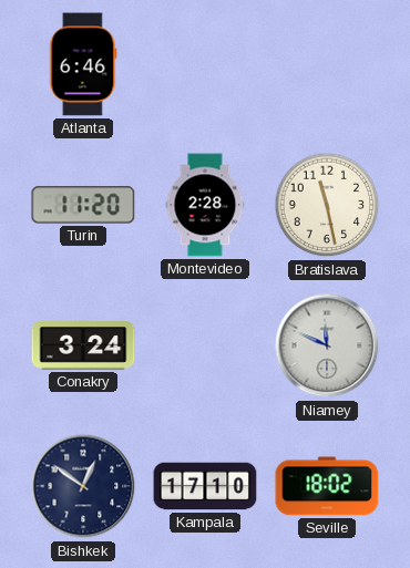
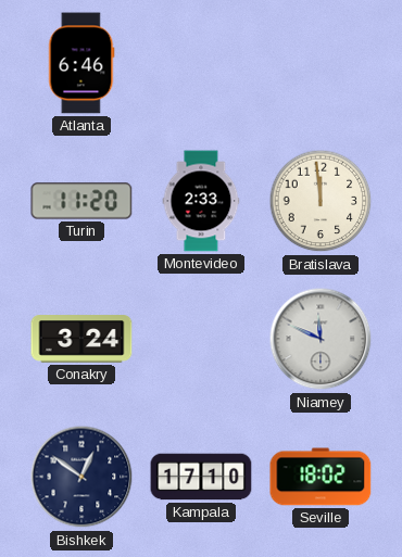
Montevideo: 2:28 -> 2:33
Bratislava: 11:28 -> 11:59
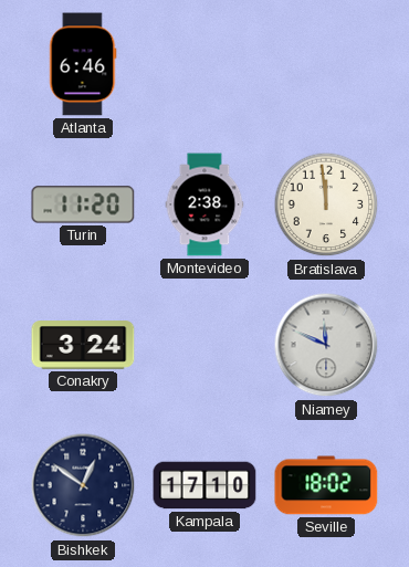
Montevideo: 2:33 -> 2:38
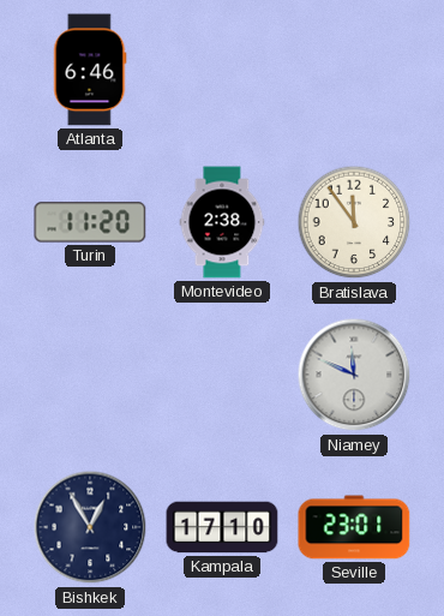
Bratislava: 11:59 -> 11:54
Conakry: 3:24 -> none
Bishkek: 12:51 -> 12:55
Seville: 18:02 -> 23:01
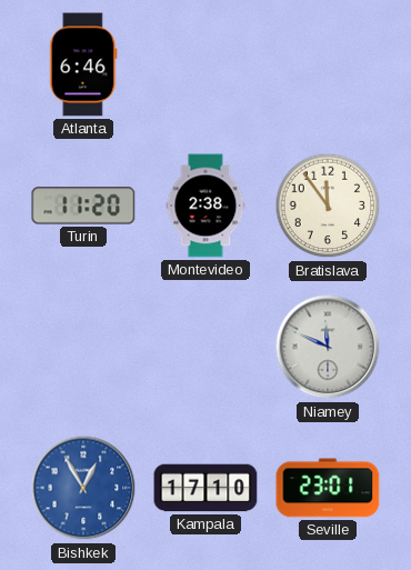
Bishkek dial: navy -> blue
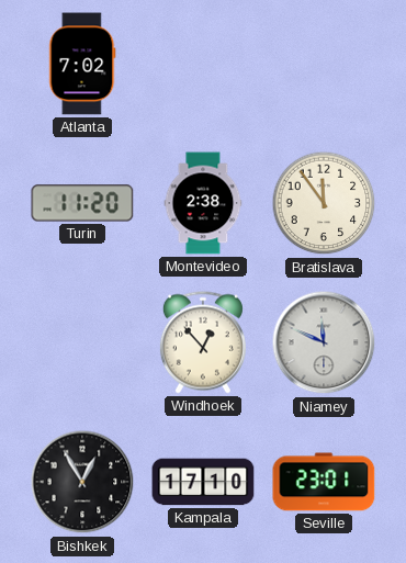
Atlanta: 6:46 -> 7:02
Windhoek: none -> 12:53
Bishkek dial: blue -> black
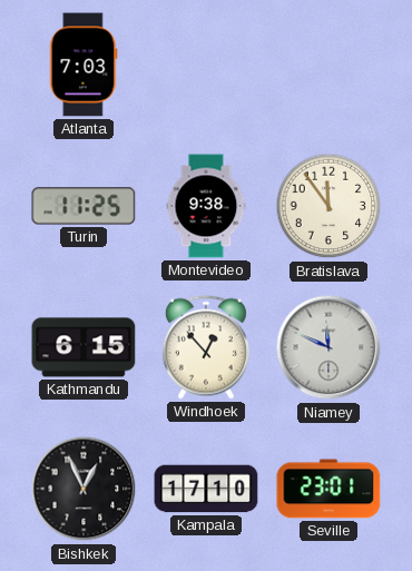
Atlanta: 7:02 -> 7:03
Turin: 11:20 -> 11:25
Montevideo: 2:38 -> 9:38
Kathmandu: none -> 6:15
Bishkek: 12:55 -> 12:56
